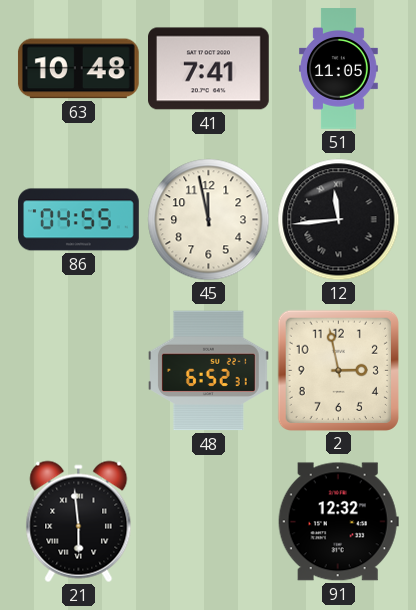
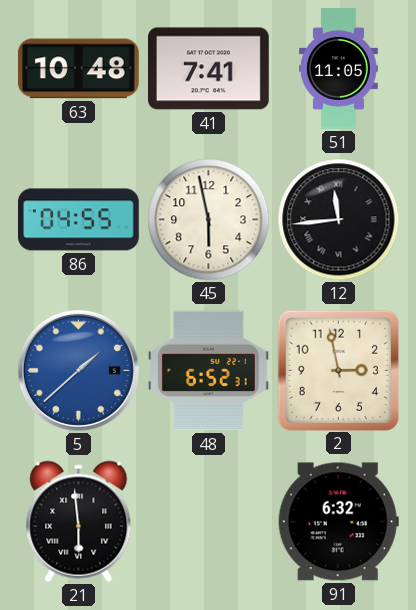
45: 11:58 -> 5:58
5: none -> 1:38
91: 12:32 -> 6:32
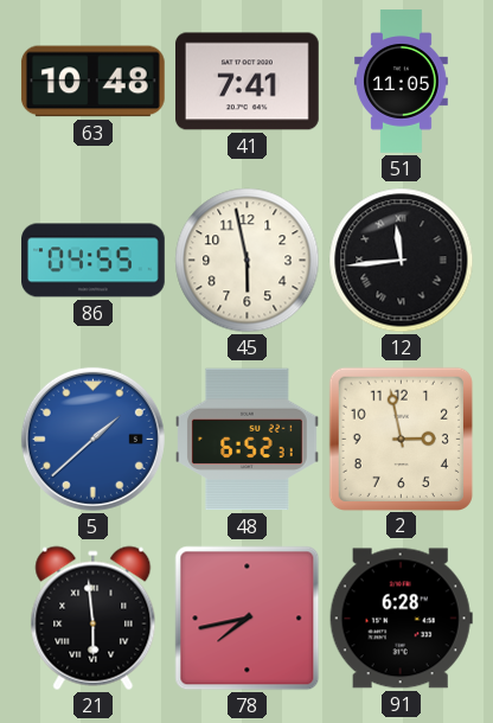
78: none -> 7:43
91: 6:32 -> 6:28
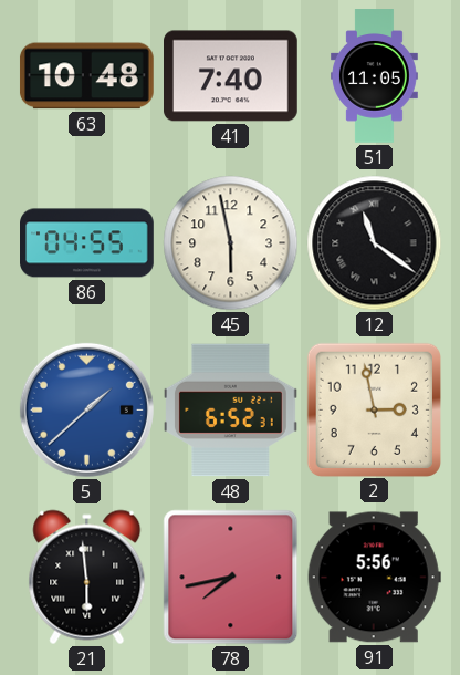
41: 7:41 -> 7:40
12: 11:44 -> 11:21
91: 6:28 -> 5:56
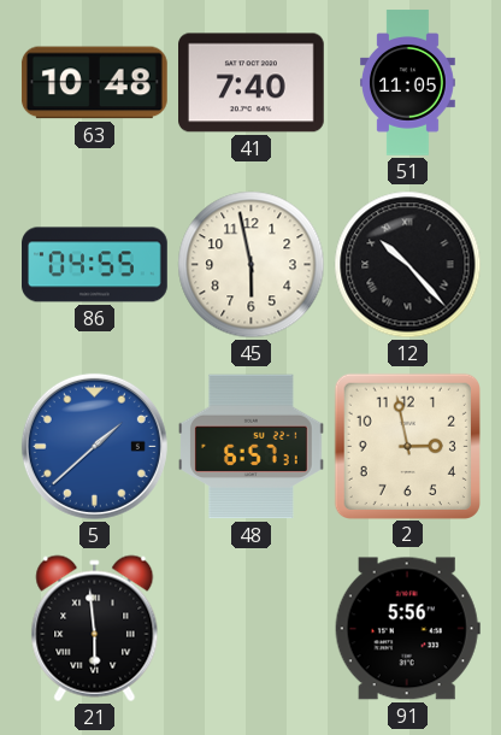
12: 11:21 -> 10:23
48: 6:52 -> 6:57
78: 7:43 -> none
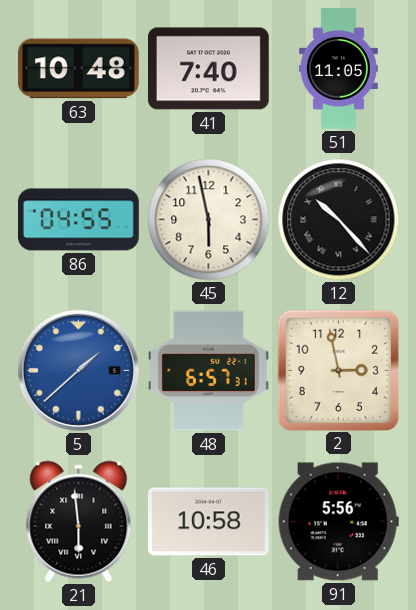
46: none -> 10:58
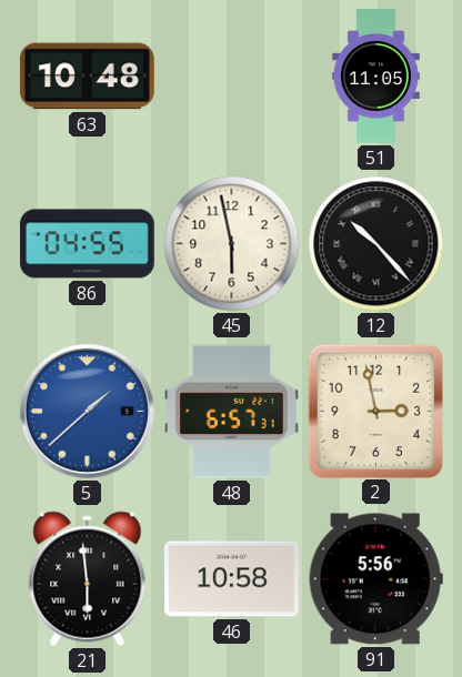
41: 7:40 -> none
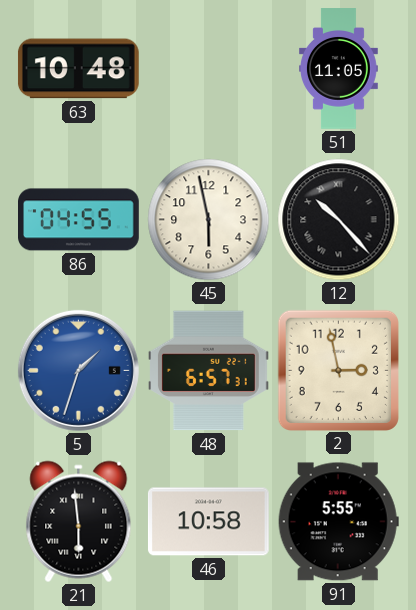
5: 1:38 -> 1:33
91: 5:56 -> 5:55
